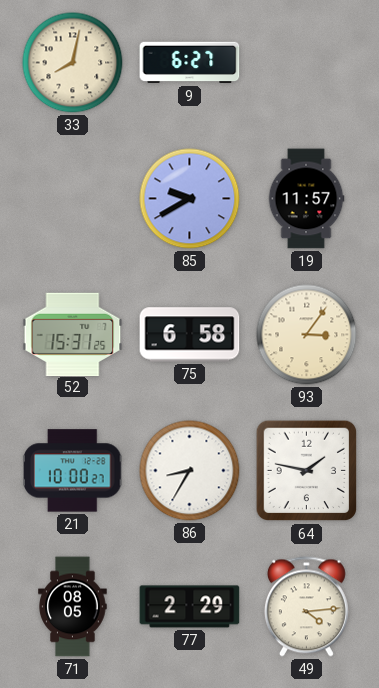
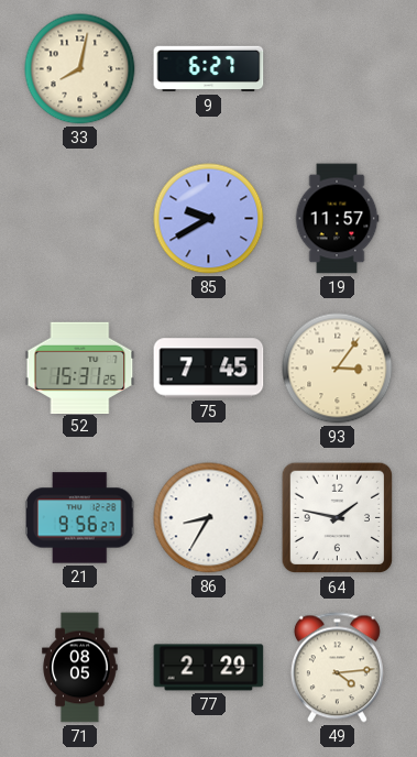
75: 6:58 -> 7:45
21: 10:00 -> 9:56
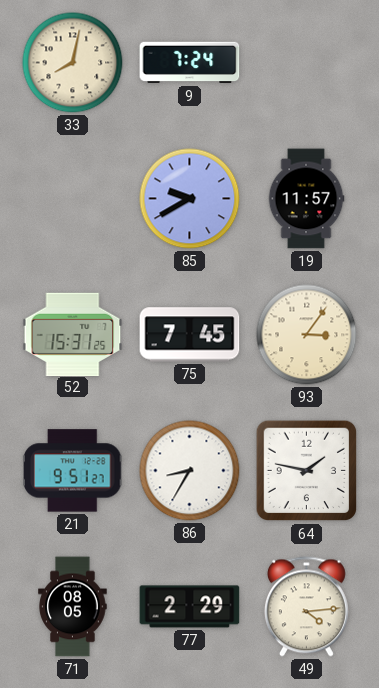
9: 6:27 -> 7:24
21: 9:56 -> 9:51
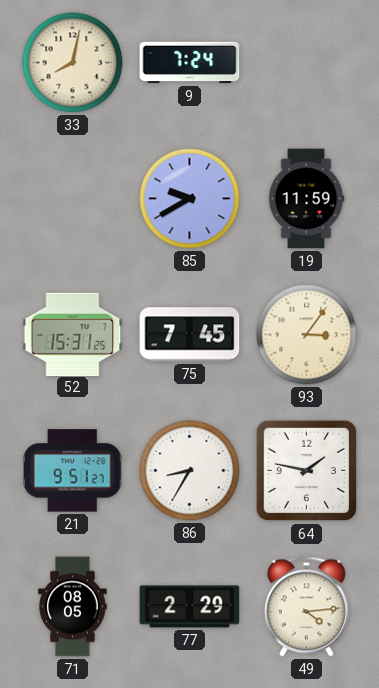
19: 11:57 -> 11:59
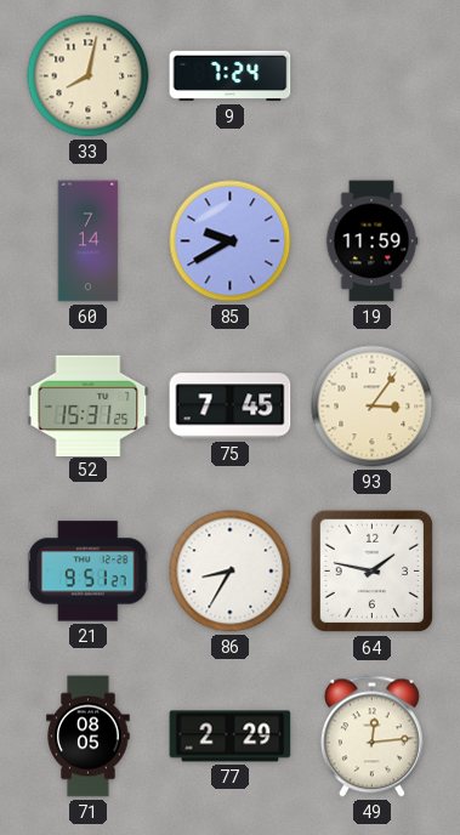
60: none -> 7:14
49: 4:14 -> 12:14
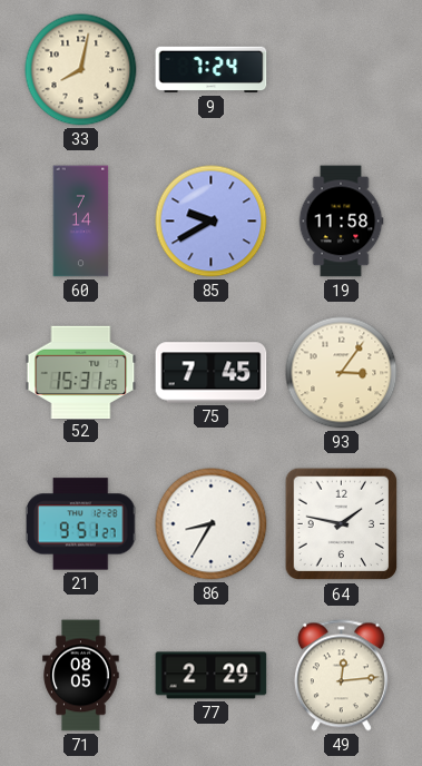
19: 11:59 -> 11:58
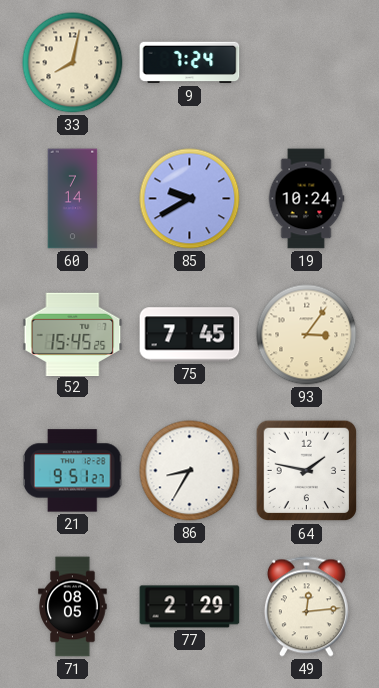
19: 11:58 -> 10:24
52: 15:31 -> 15:45
